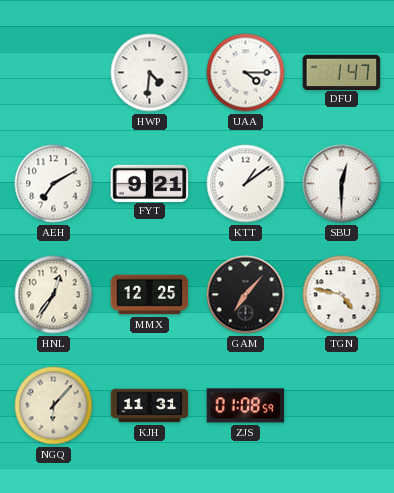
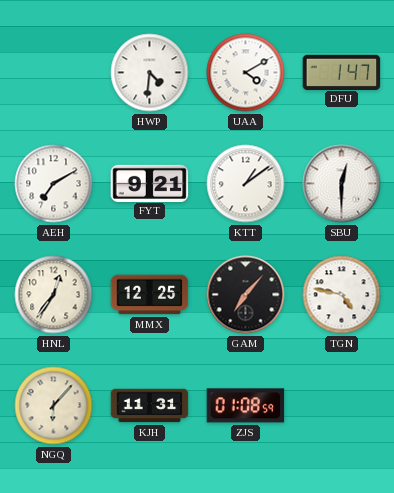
UAA: 4:15 -> 4:10
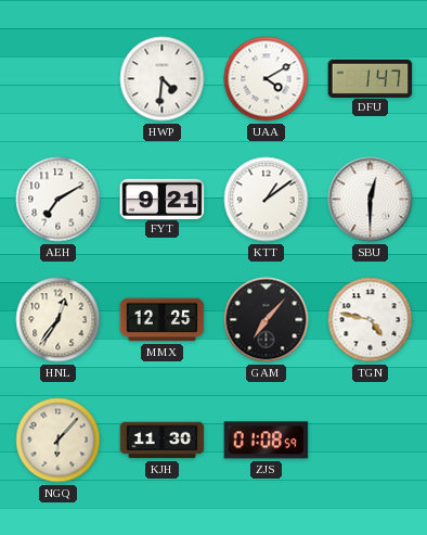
KJH: 11:31 -> 11:30
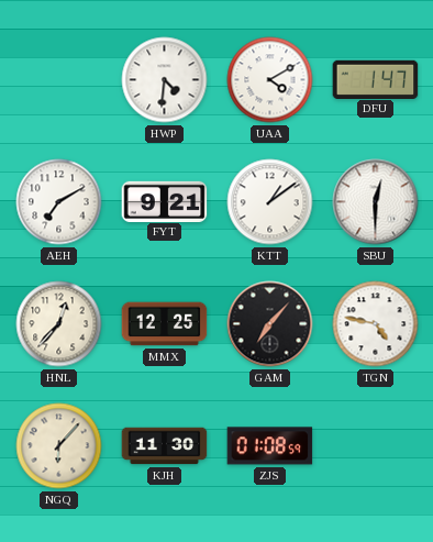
HNL: 12:36 -> 12:37
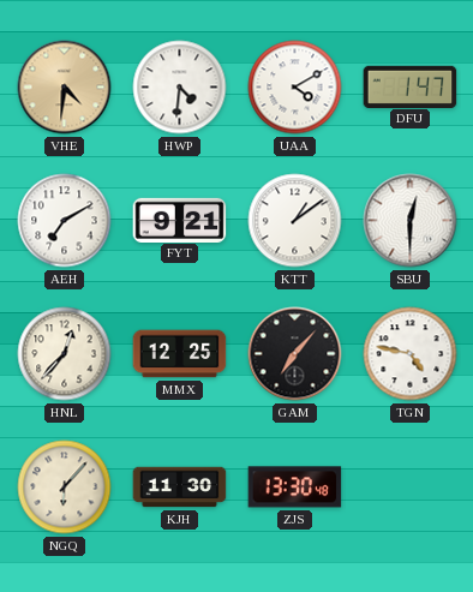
VHE: none -> 4:31
ZJS: 01:08 -> 13:30
